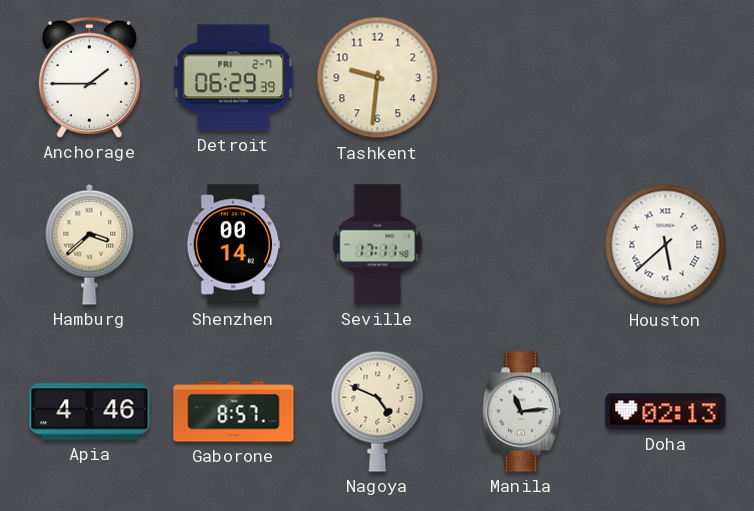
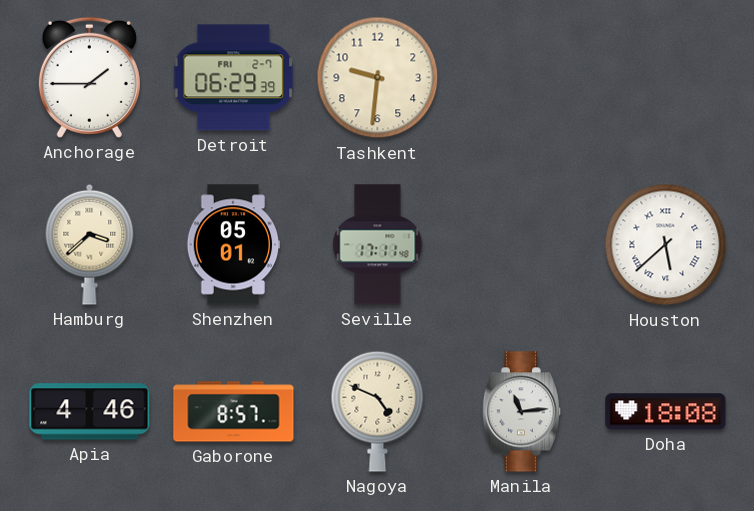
Shenzhen: 00:14 -> 05:01
Doha: 02:13 -> 18:08
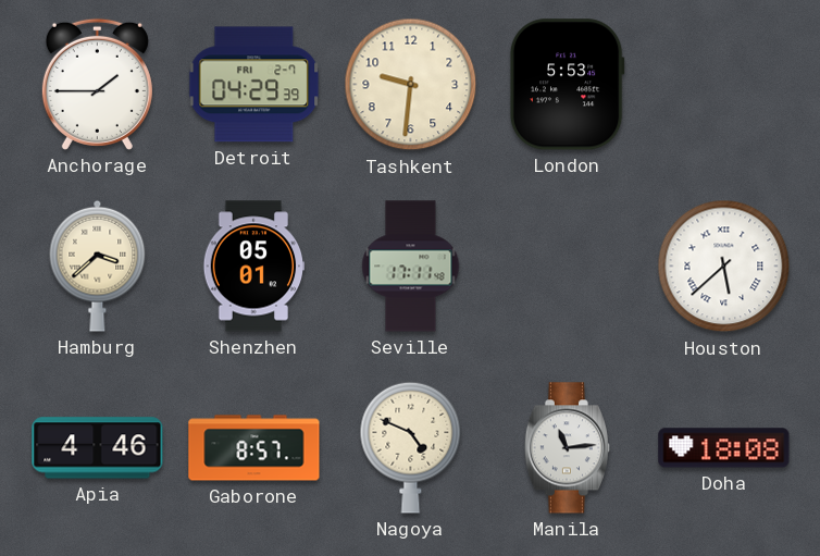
Detroit: 06:29 -> 04:29
London: none -> 5:53
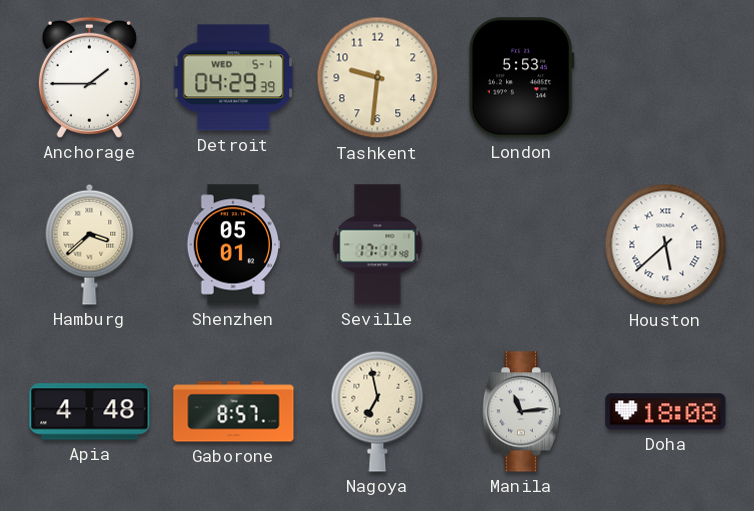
Detroit date: FRI 2-7 -> WED 5-1
Apia: 4:46 -> 4:48
Nagoya: 4:49 -> 6:58
